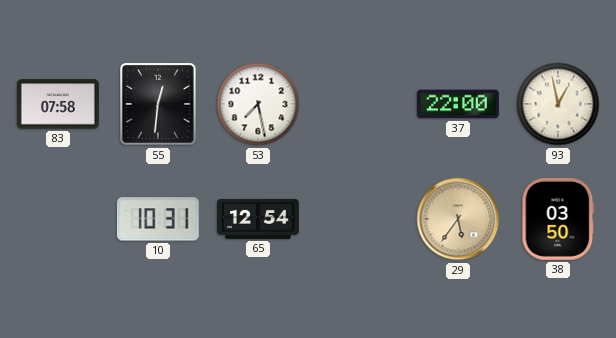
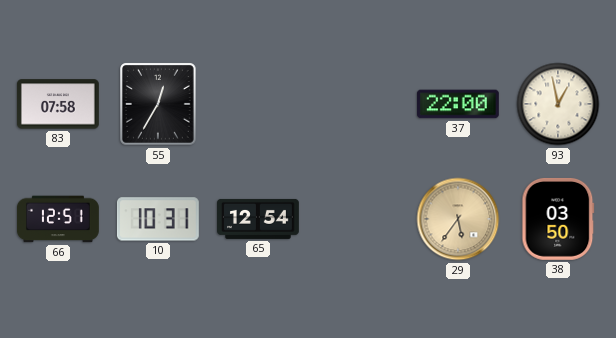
55: 12:31 -> 12:35
53: 7:28 -> none
66: none -> 12:51
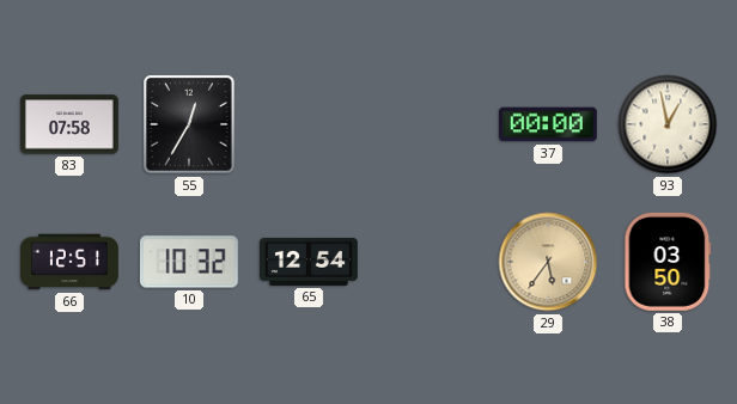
37: 22:00 -> 00:00
10: 10:31 -> 10:32
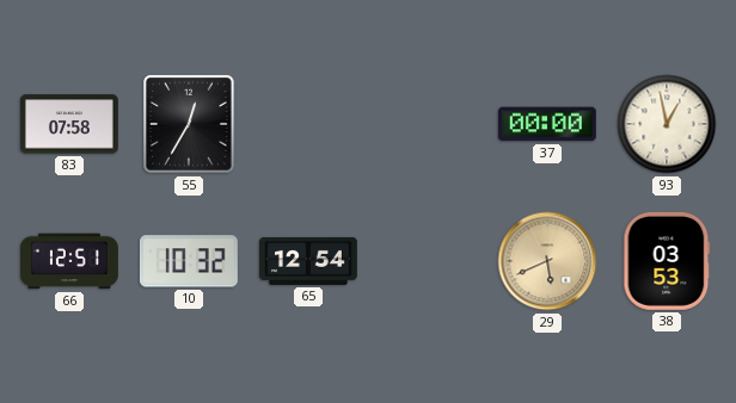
29: 5:36 -> 5:41
38: 03:50 -> 03:53
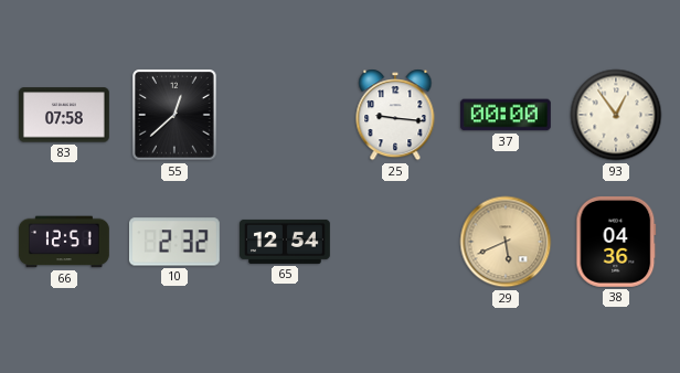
55: 12:35 -> 12:38
25: none -> 9:16
93: 12:58 -> 12:54
10: 10:32 -> 2:32
38: 03:53 -> 04:36
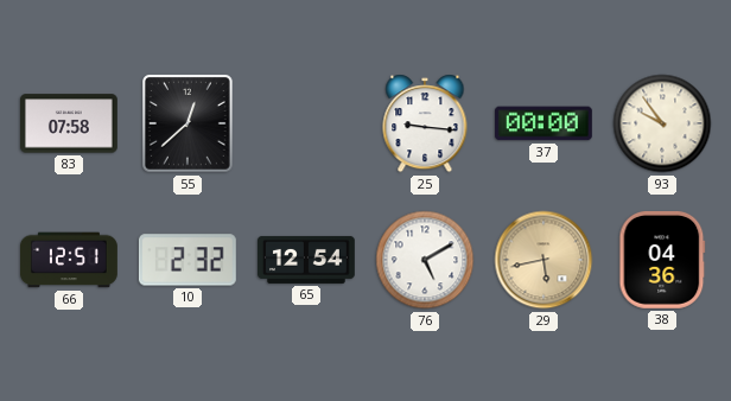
93: 12:54 -> 9:54
76: none -> 5:10
29: 5:41 -> 5:43
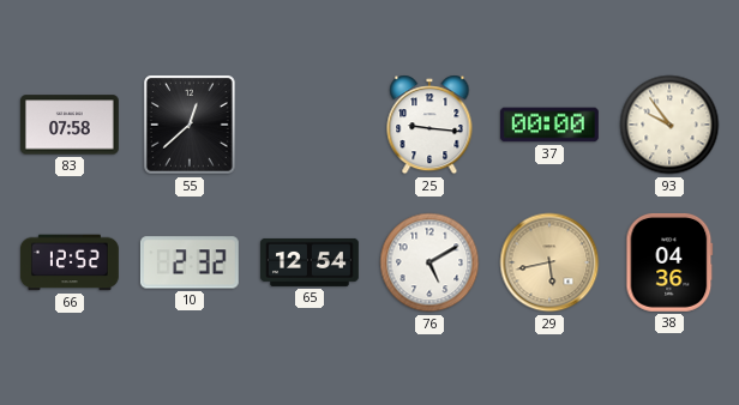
66: 12:51 -> 12:52
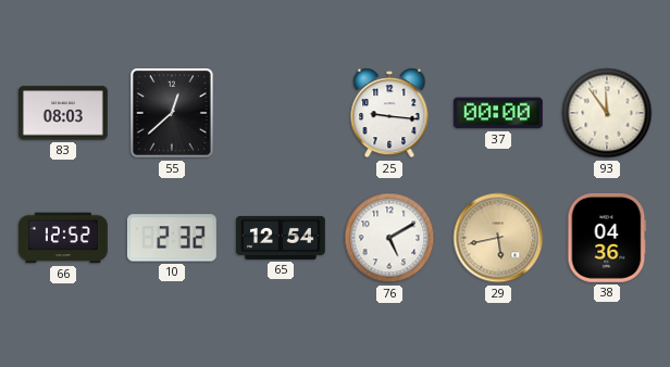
83: 07:58 -> 08:03
93: 9:54 -> 11:54
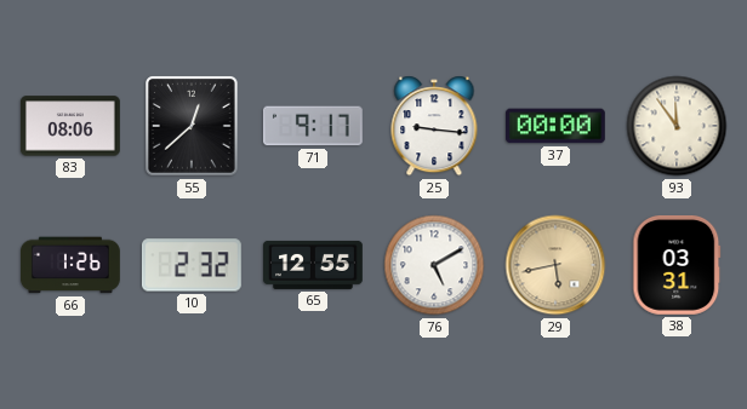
83: 08:03 -> 08:06
71: none -> 9:17
66: 12:52 -> 1:26
65: 12:54 -> 12:55
38: 04:36 -> 03:31
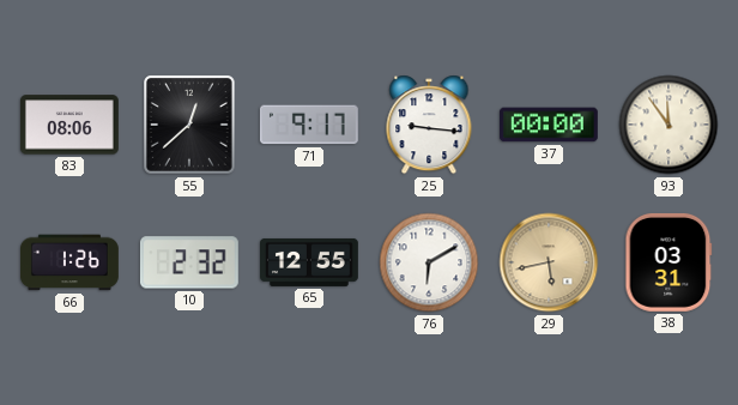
76: 5:10 -> 6:10
